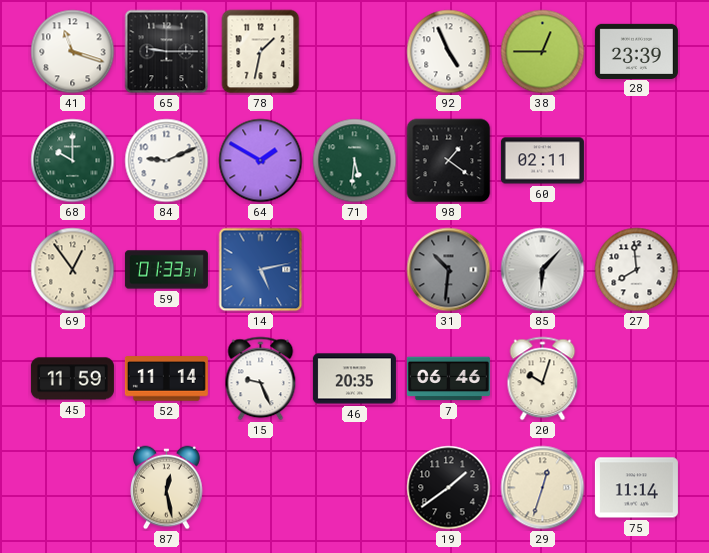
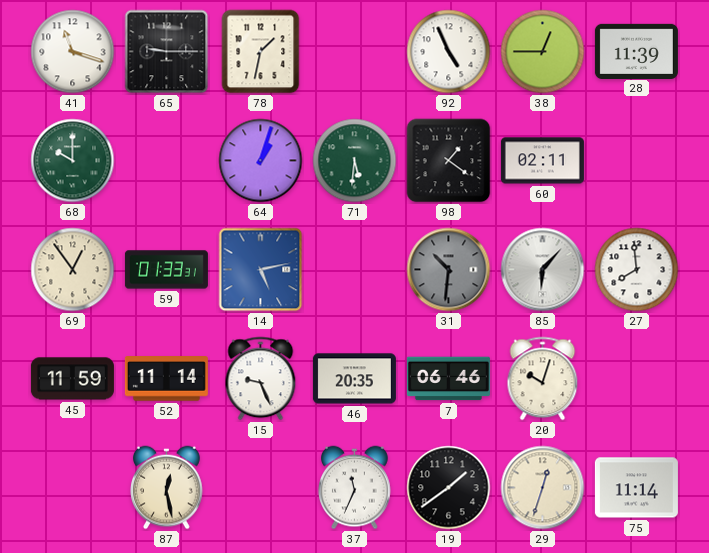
28: 23:39 -> 11:39
84: 9:11 -> none
64: 1:50 -> 1:03
37: none -> 11:34
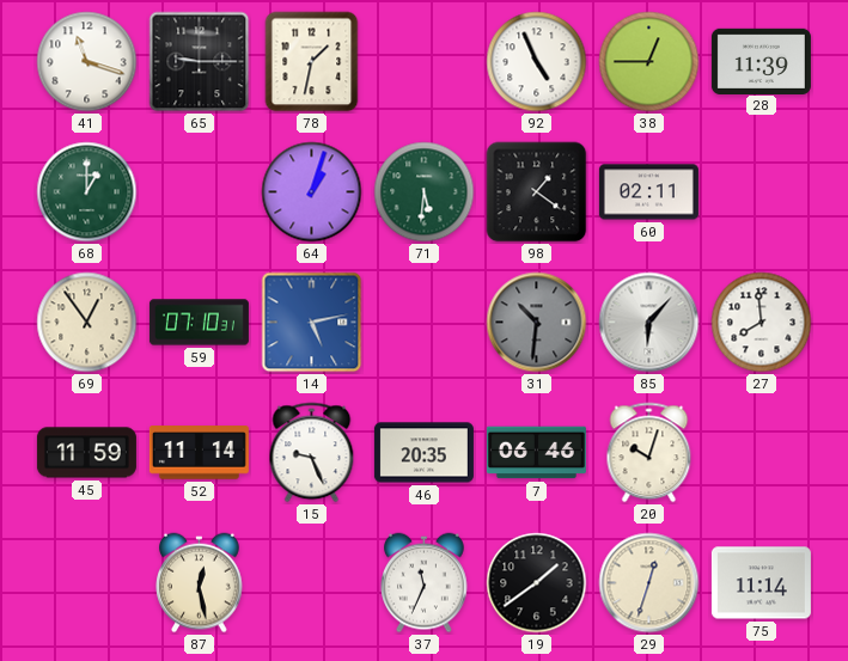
68: 10:00 -> 1:00
59: 01:33 -> 07:10
